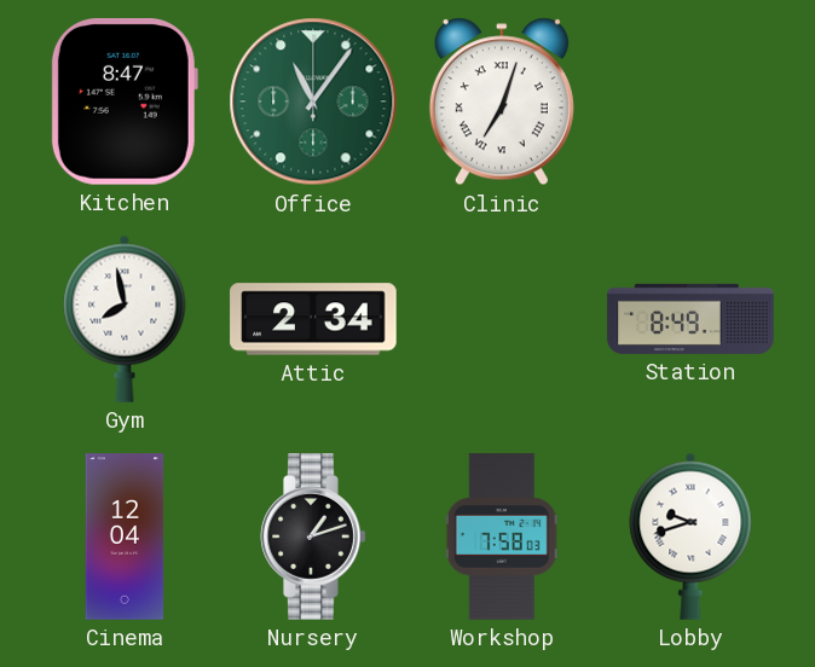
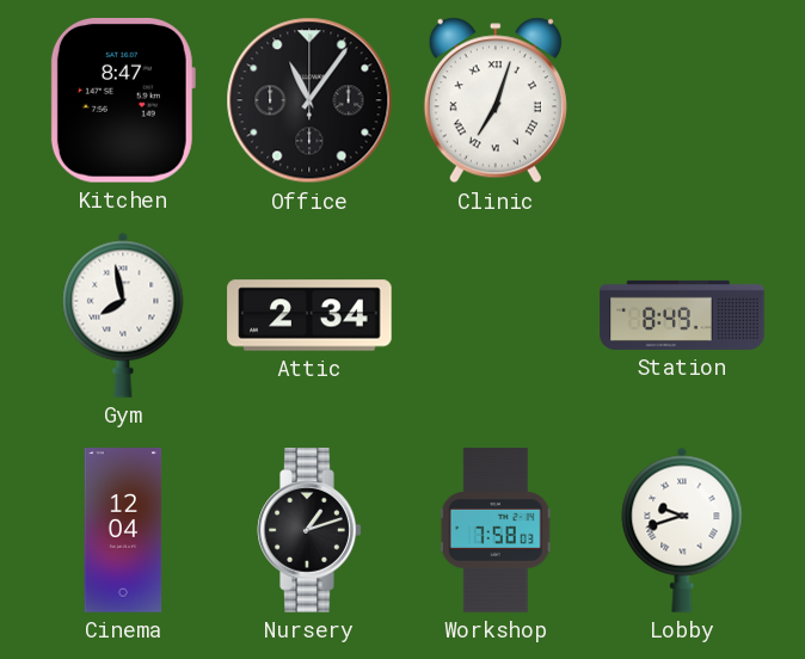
Office dial: green -> black
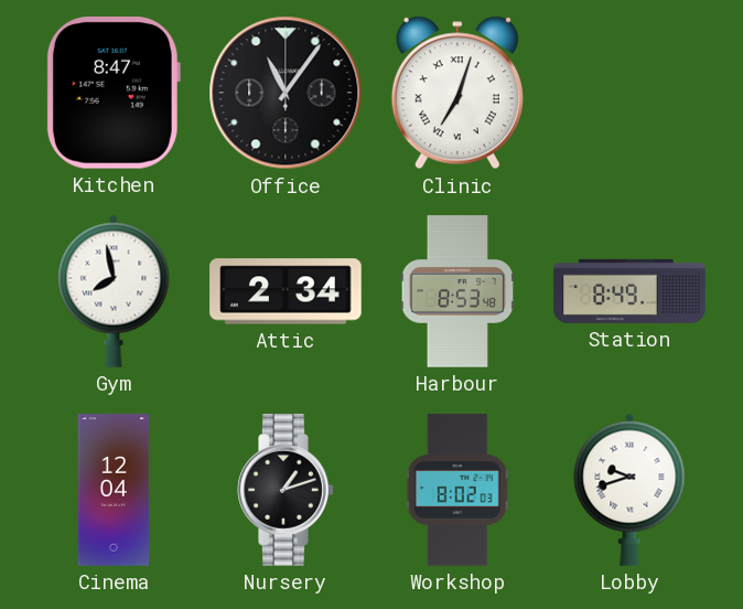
Harbour: none -> 8:53
Workshop: 7:58 -> 8:02
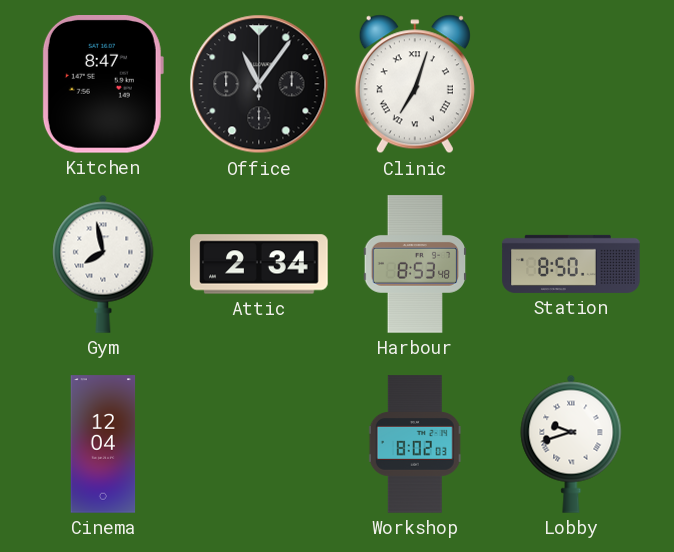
Station: 8:49 -> 8:50
Nursery: 1:12 -> none
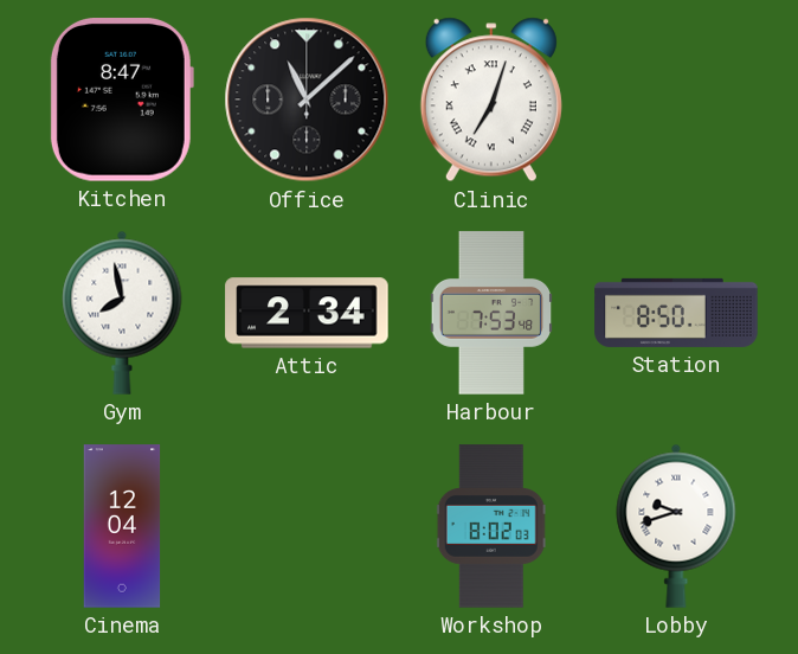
Office: 11:06 -> 11:08
Harbour: 8:53 -> 7:53
